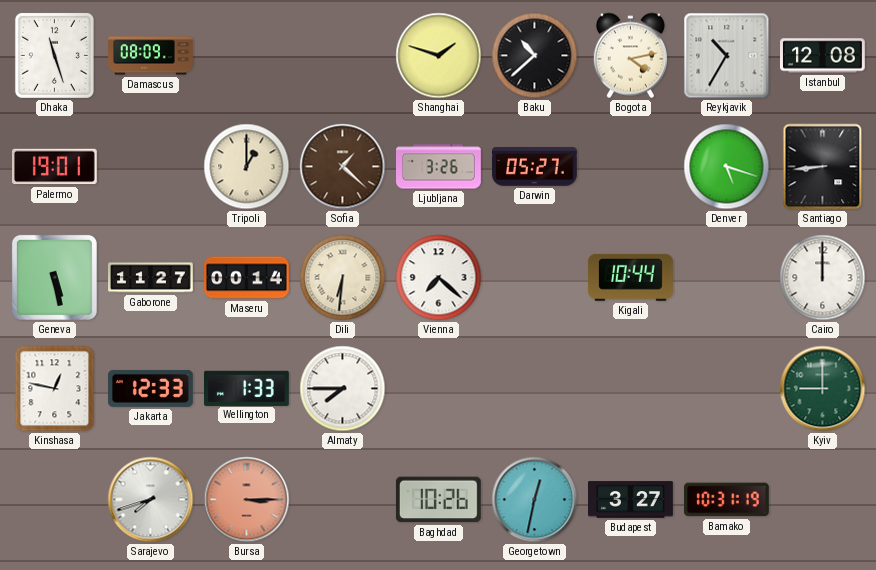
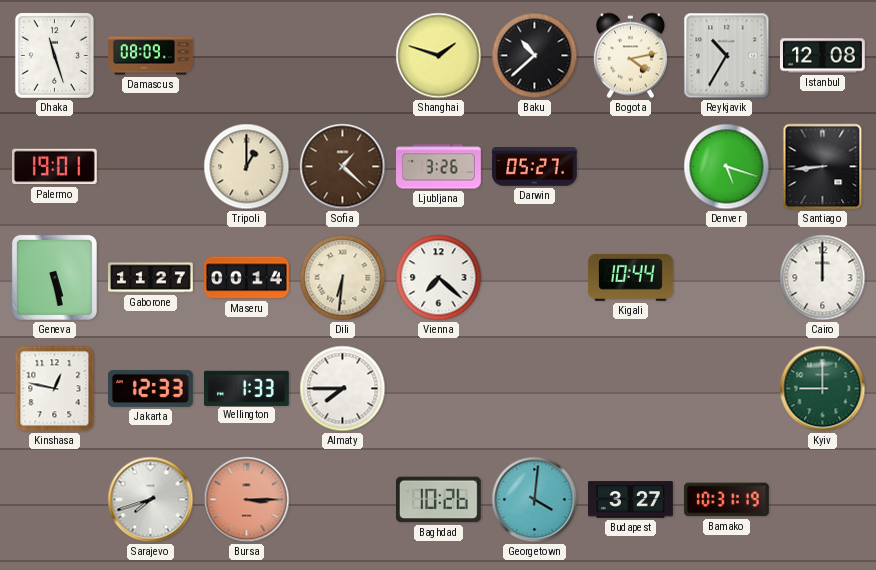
Georgetown: 12:32 -> 4:01
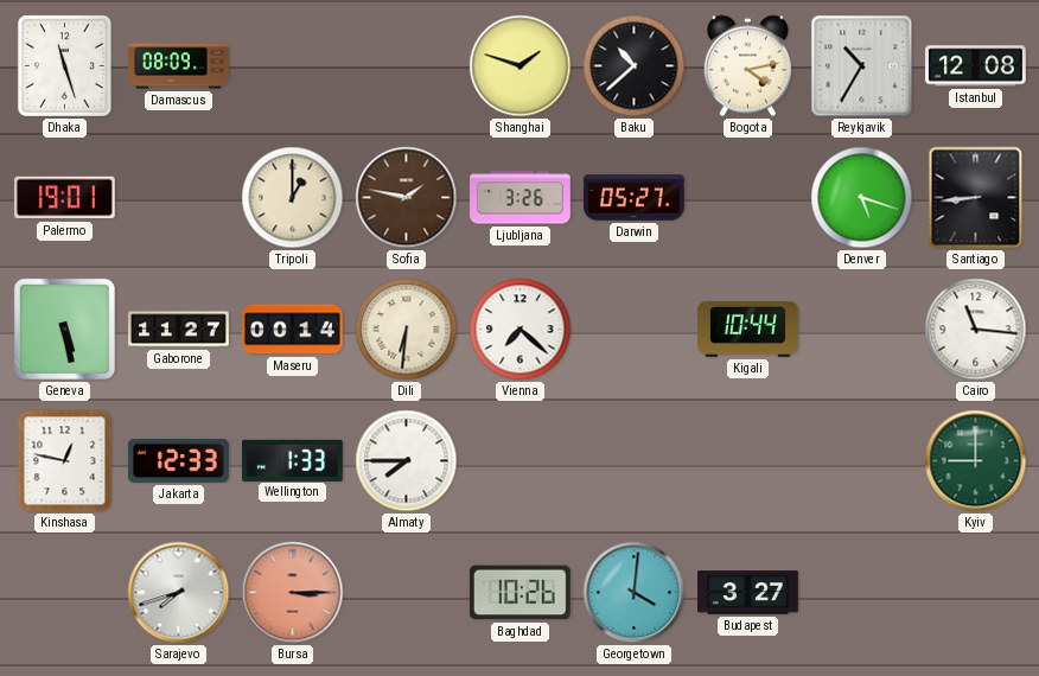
Sofia: 1:22 -> 1:47
Cairo: 12:00 -> 11:16
Bamako: 10:31 -> none
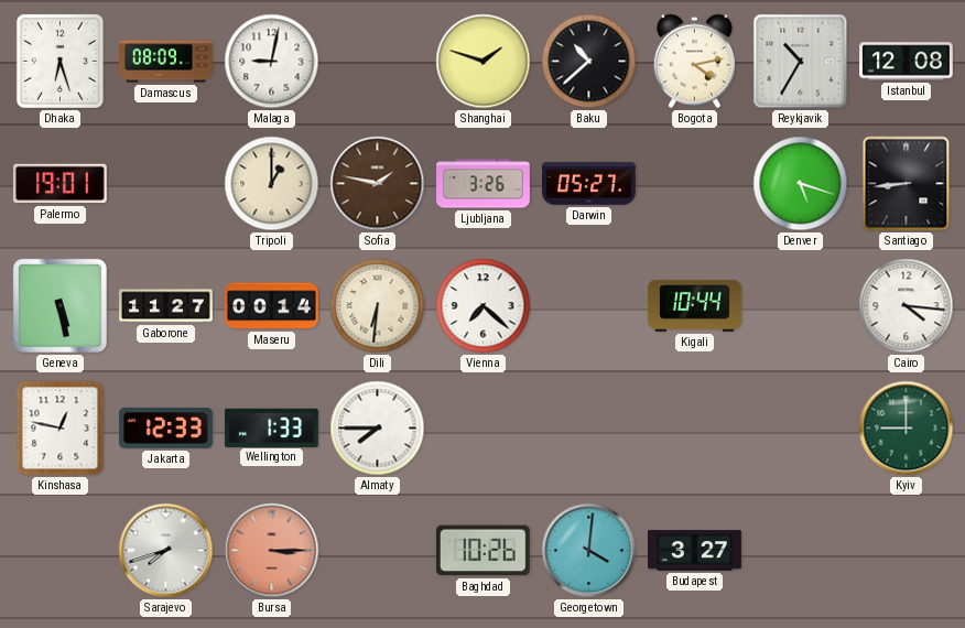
Dhaka: 11:27 -> 6:27
Malaga: none -> 9:02
Cairo: 11:16 -> 4:16
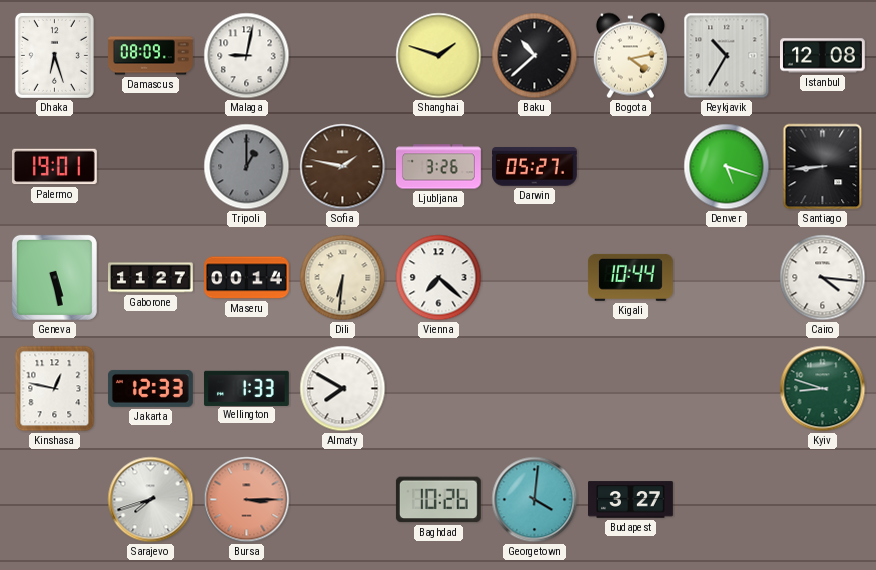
Tripoli dial: cream -> grey
Almaty: 7:45 -> 7:50
Kyiv: 9:00 -> 8:48
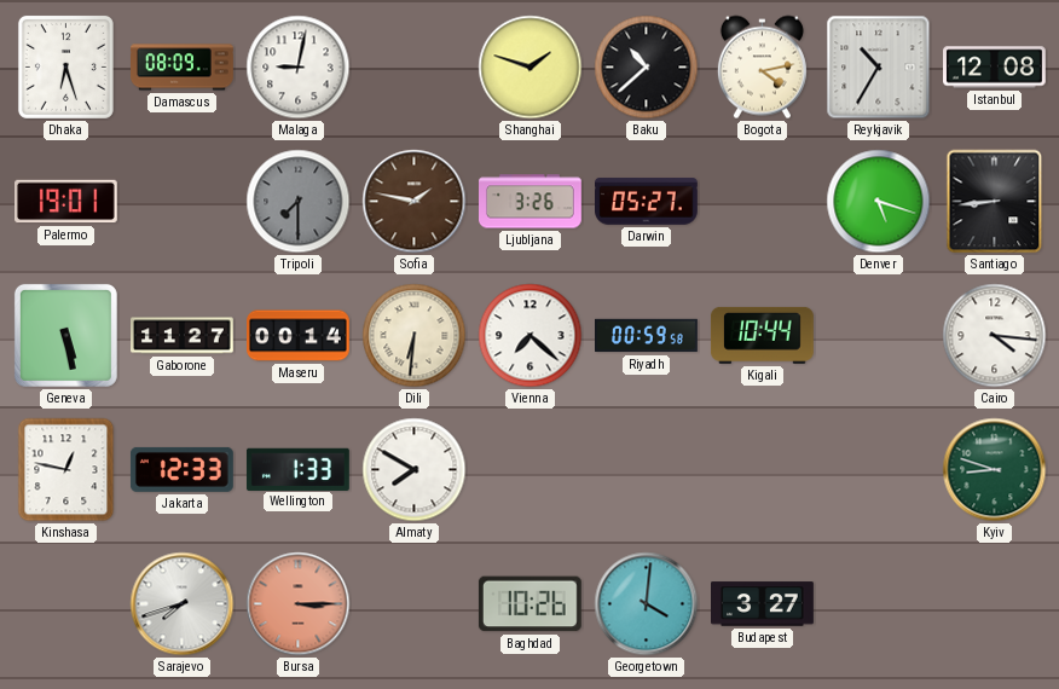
Tripoli: 1:00 -> 7:30
Riyadh: none -> 00:59
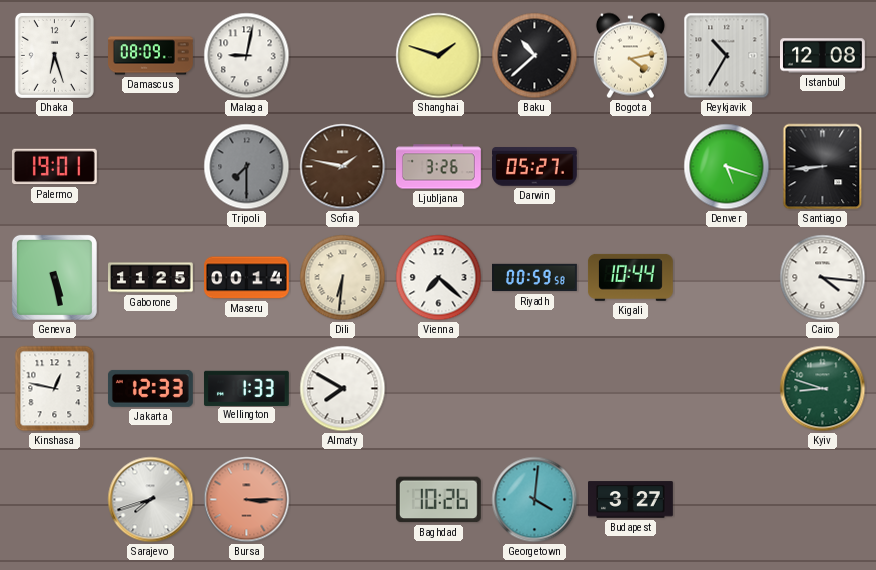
Gaborone: 11:27 -> 11:25
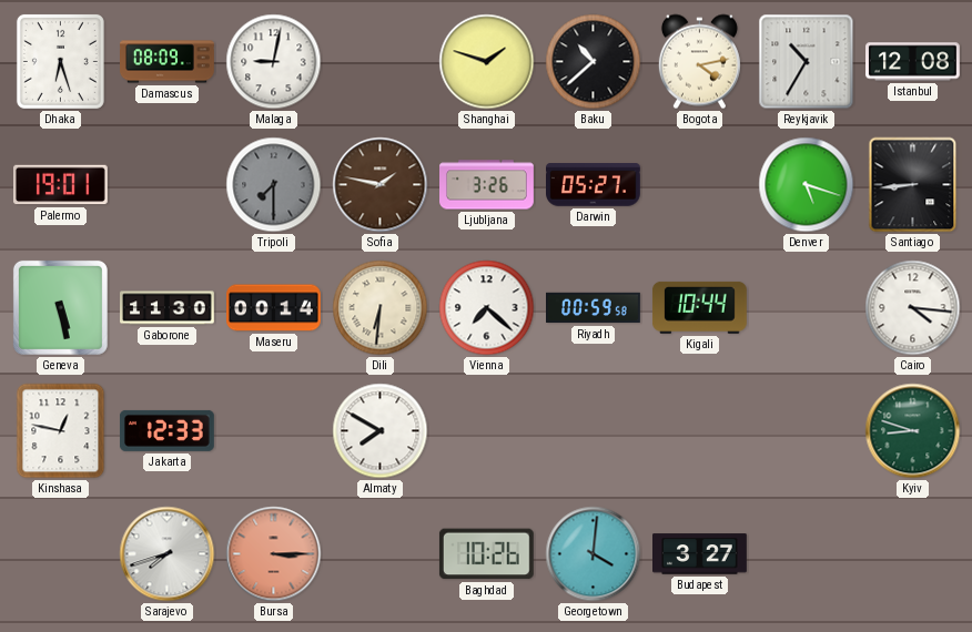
Gaborone: 11:25 -> 11:30
Wellington: 1:33 -> none
